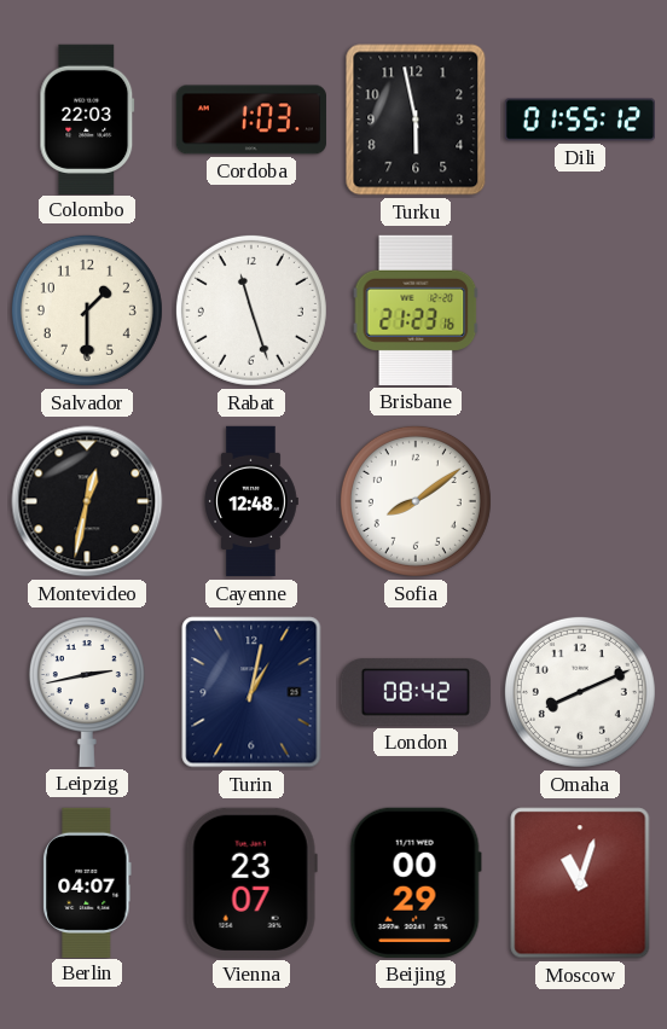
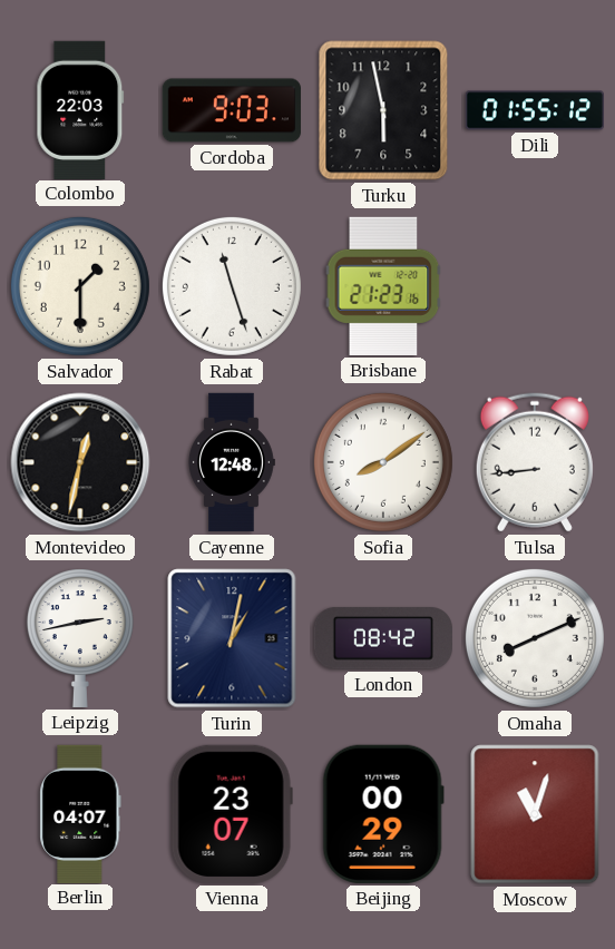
Cordoba: 1:03 -> 9:03
Tulsa: none -> 8:44
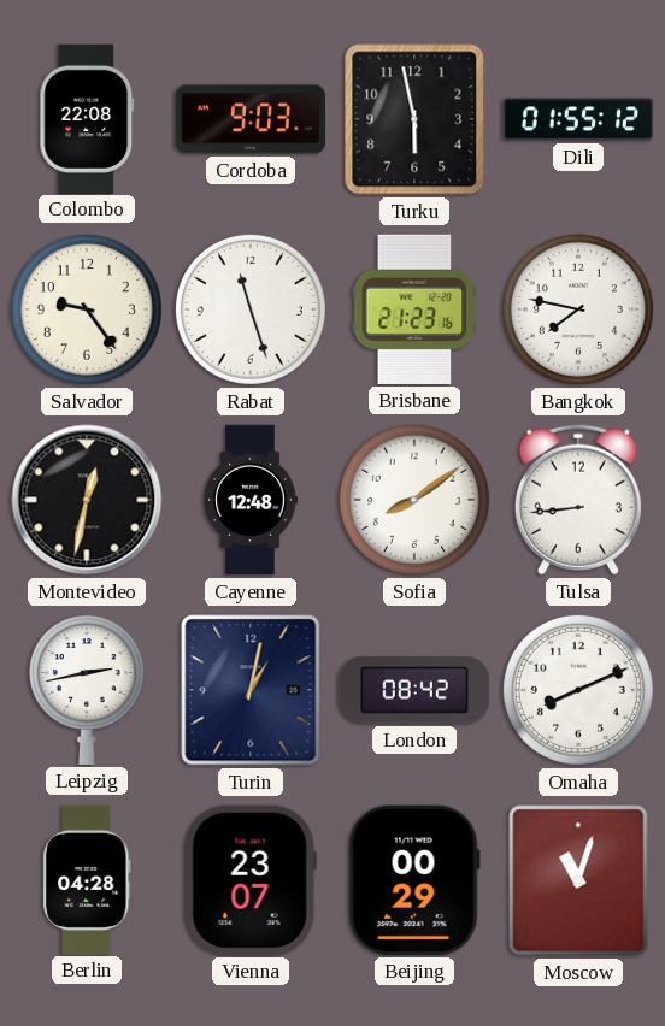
Colombo: 22:03 -> 22:08
Salvador: 1:30 -> 9:24
Bangkok: none -> 7:47
Berlin: 04:07 -> 04:28
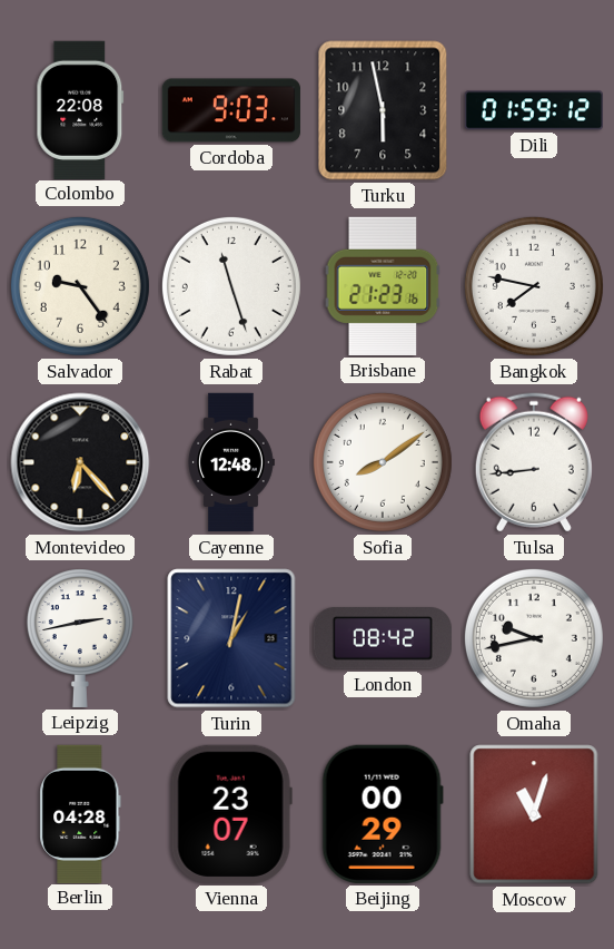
Dili: 01:55 -> 01:59
Montevideo: 12:32 -> 6:23
Omaha: 8:11 -> 9:43
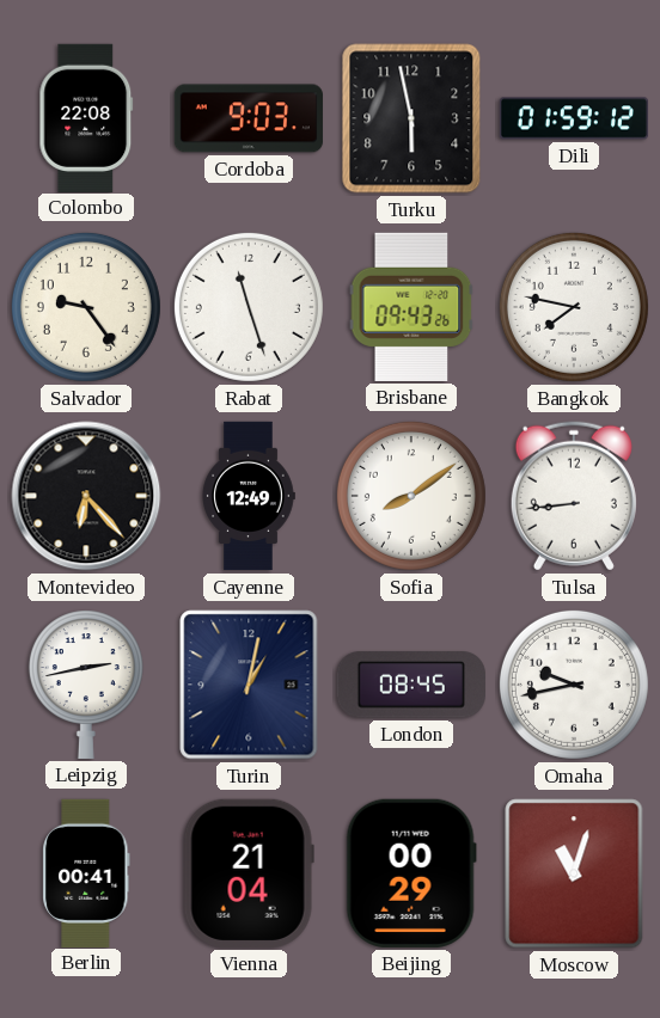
Brisbane: 21:23 -> 09:43
Cayenne: 12:48 -> 12:49
London: 08:42 -> 08:45
Berlin: 04:28 -> 00:41
Vienna: 23:07 -> 21:04
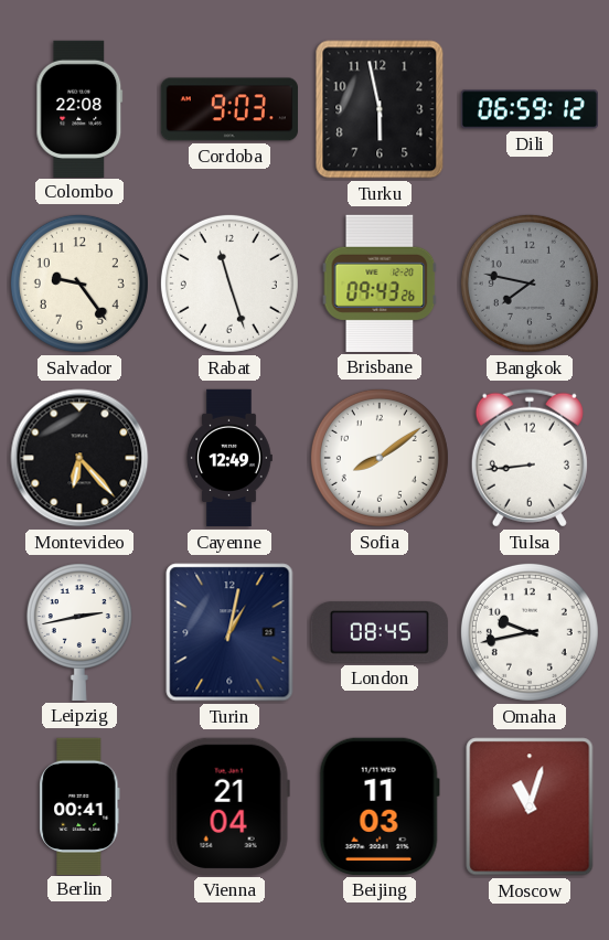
Dili: 01:59 -> 06:59
Bangkok dial: white -> grey
Beijing: 00:29 -> 11:03
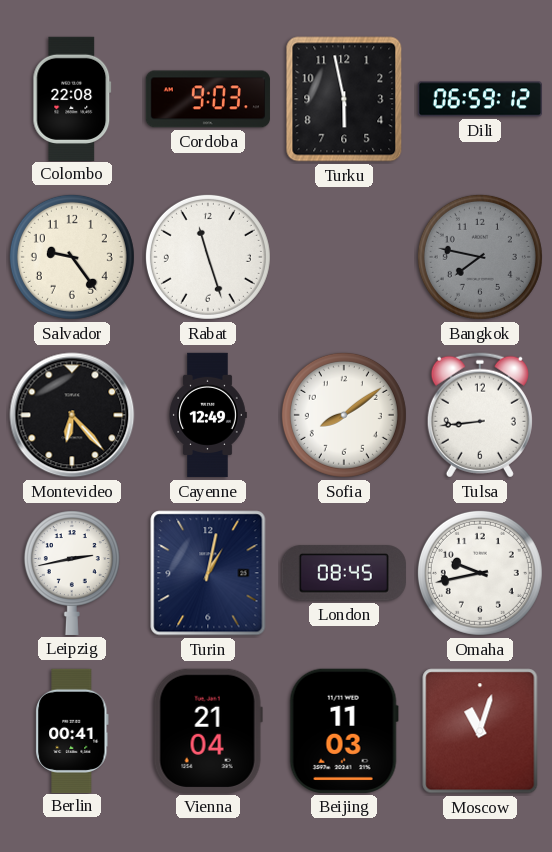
Brisbane: 09:43 -> none
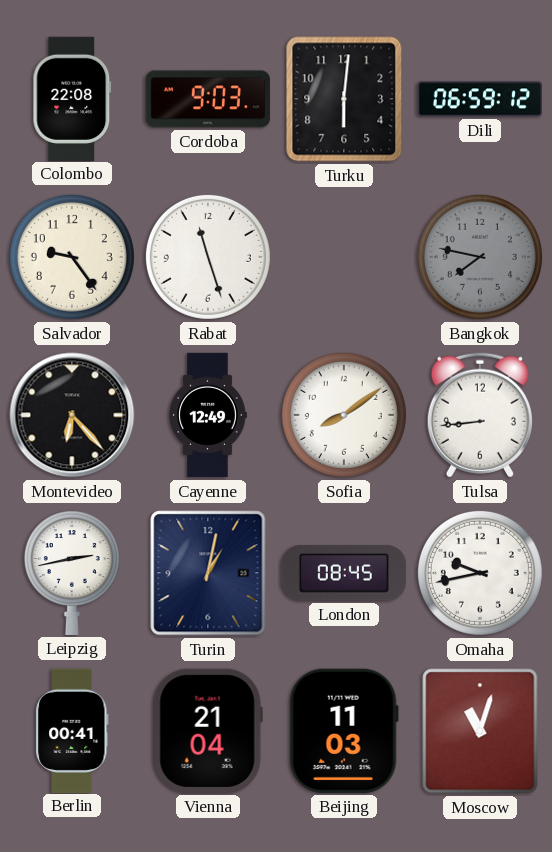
Turku: 5:58 -> 6:01
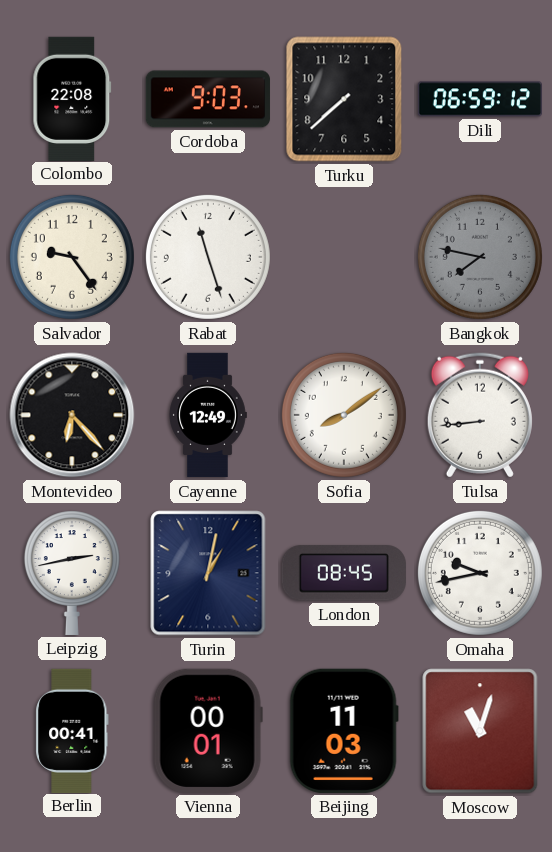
Turku: 6:01 -> 7:38
Vienna: 21:04 -> 00:01
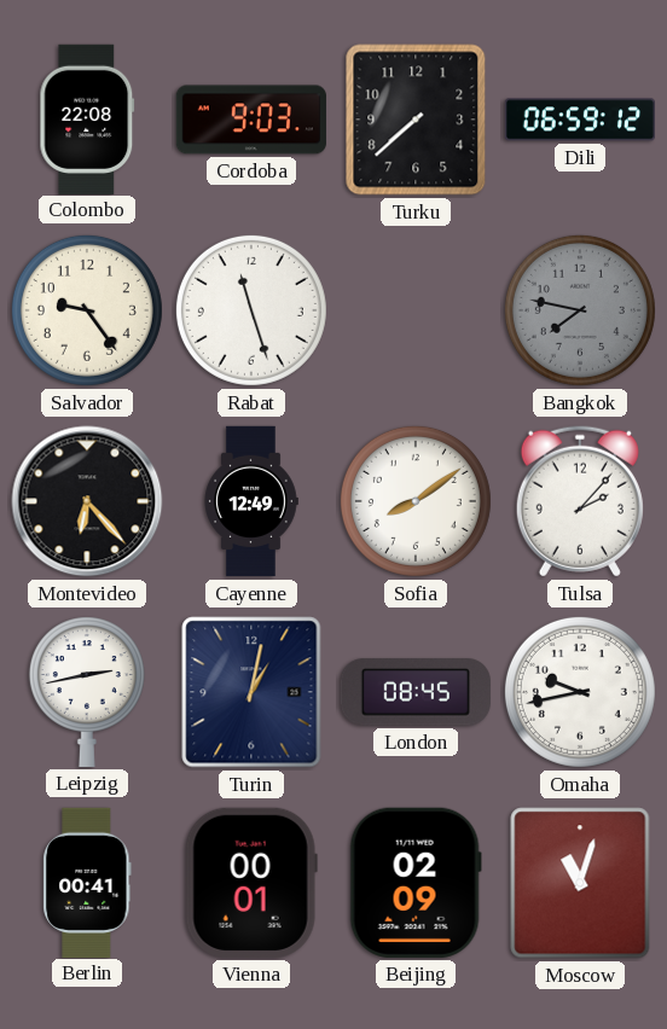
Tulsa: 8:44 -> 2:07
Beijing: 11:03 -> 02:09
